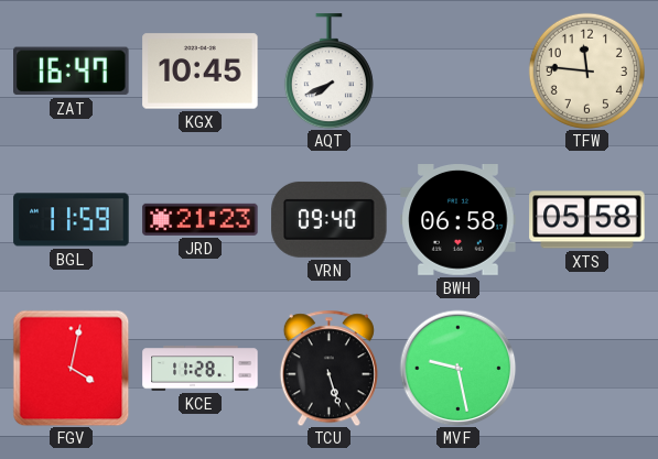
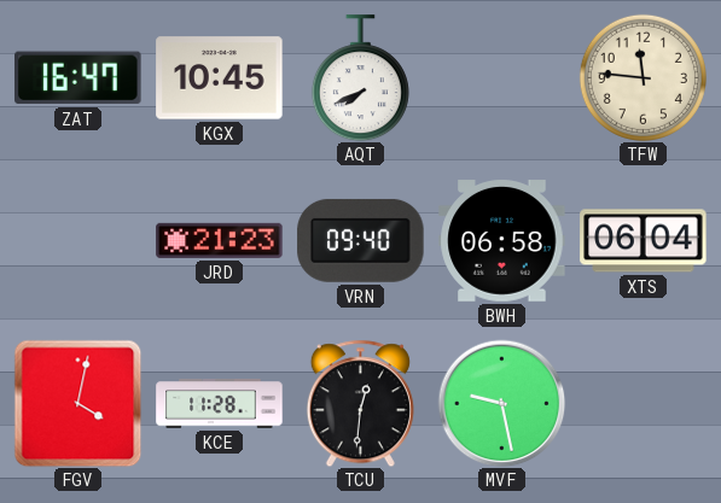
BGL: 11:59 -> none
XTS: 05:58 -> 06:04
TCU: 5:27 -> 12:31
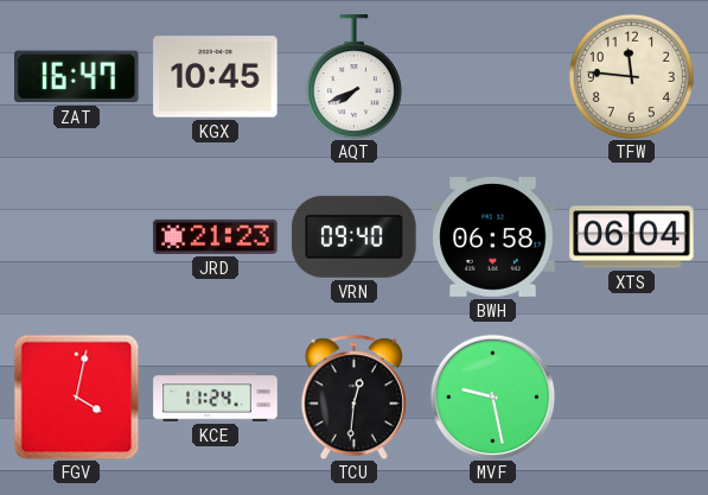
KCE: 11:28 -> 11:24
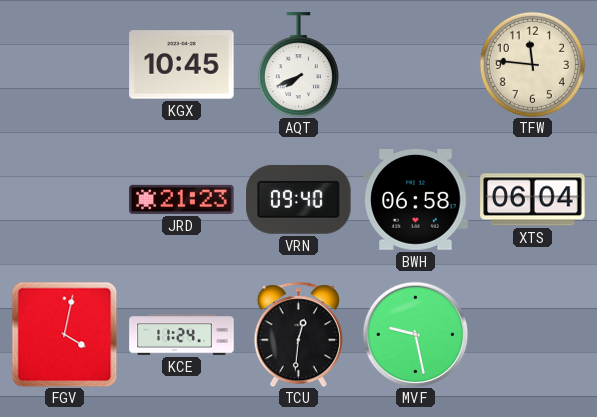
ZAT: 16:47 -> none
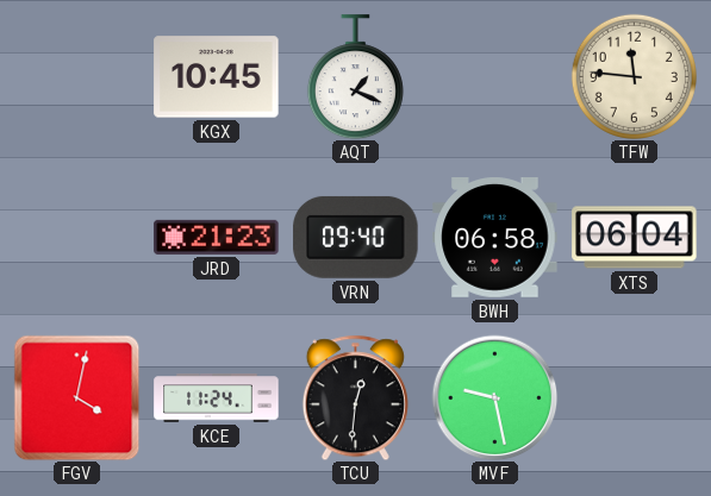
AQT: 7:41 -> 1:19
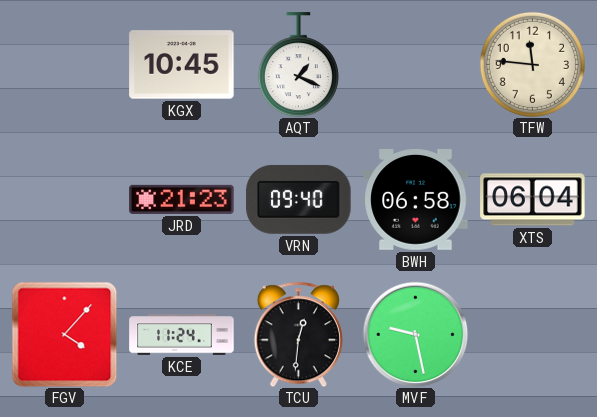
FGV: 4:02 -> 4:07
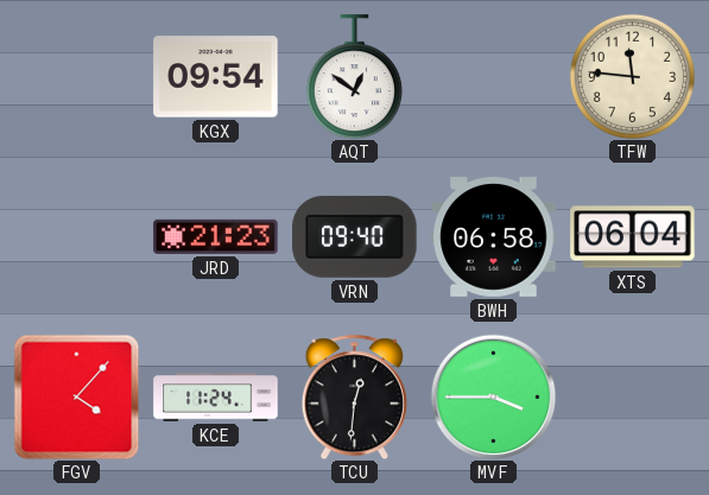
KGX: 10:45 -> 09:54
AQT: 1:19 -> 12:51
MVF: 9:28 -> 3:45
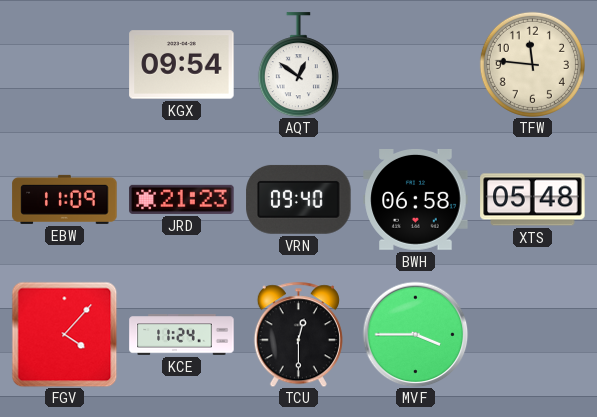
EBW: none -> 11:09
XTS: 06:04 -> 05:48
TCU: 12:31 -> 12:30
